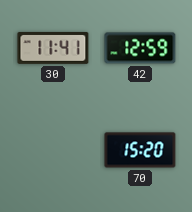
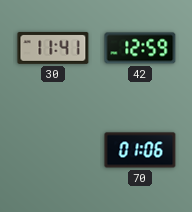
70: 15:20 -> 01:06
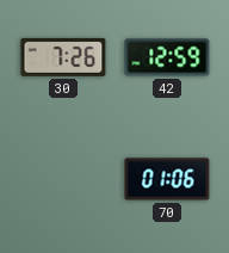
30: 11:41 -> 7:26
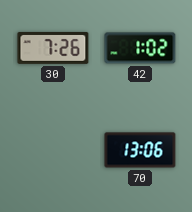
42: 12:59 -> 1:02
70: 01:06 -> 13:06
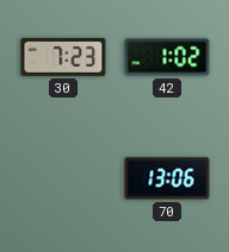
30: 7:26 -> 7:23
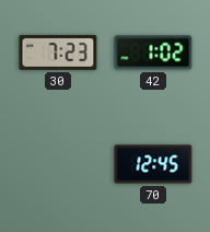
70: 13:06 -> 12:45
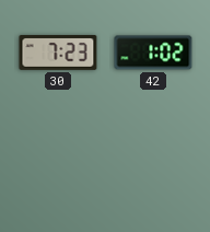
70: 12:45 -> none
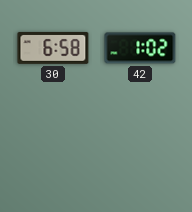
30: 7:23 -> 6:58
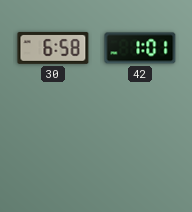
42: 1:02 -> 1:01
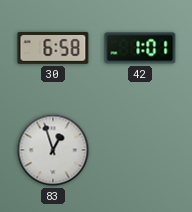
83: none -> 12:57
